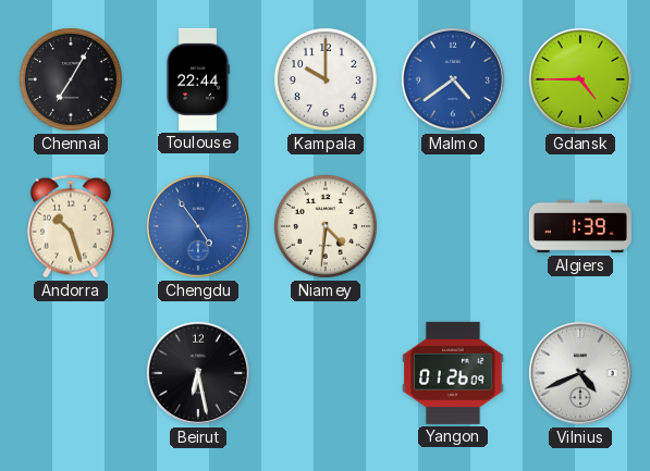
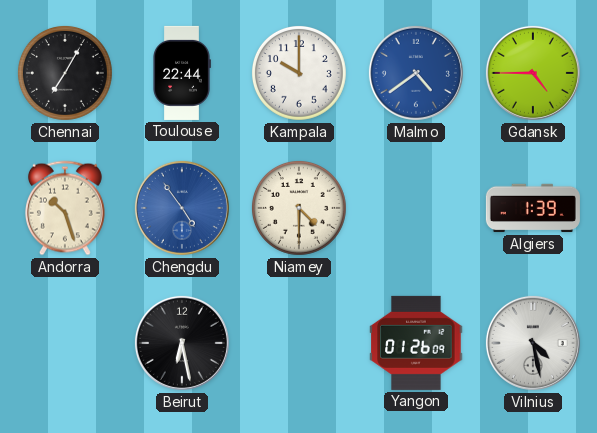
Niamey: 4:31 -> 4:30
Vilnius: 4:41 -> 4:28
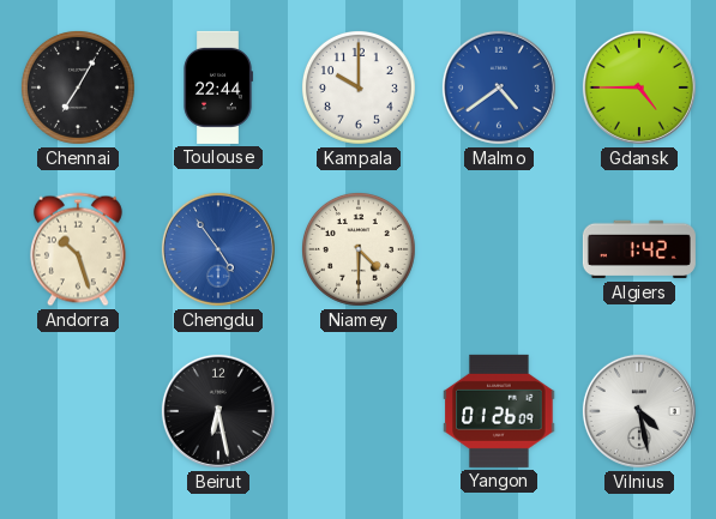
Algiers: 1:39 -> 1:42
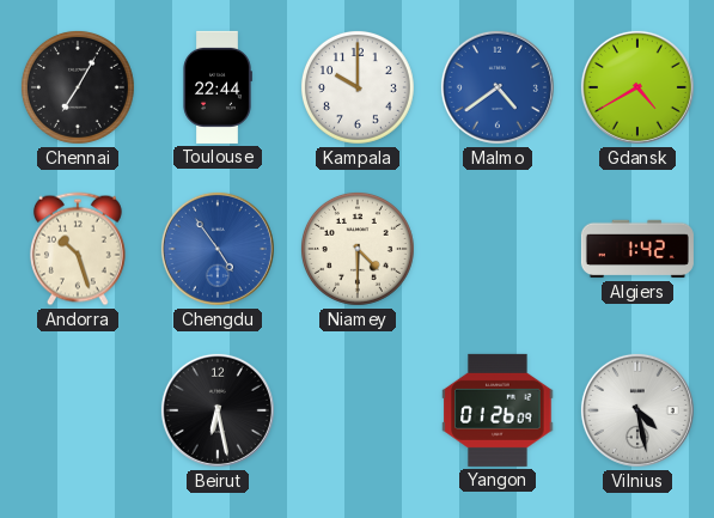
Gdansk: 4:45 -> 4:40
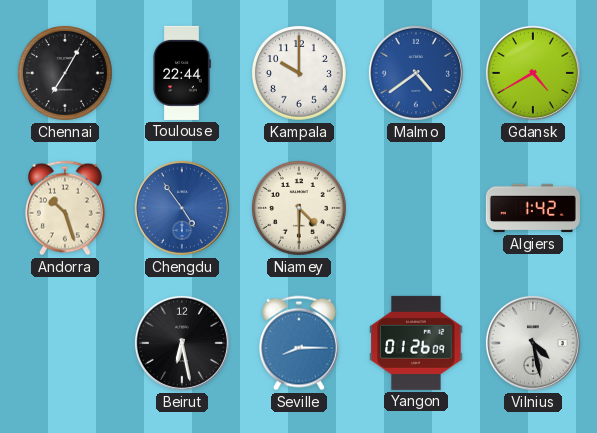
Seville: none -> 8:15
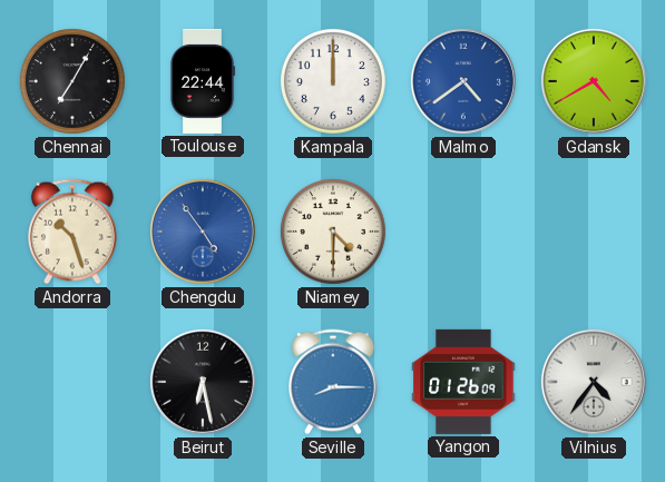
Kampala: 10:00 -> 12:00
Algiers: 1:42 -> none
Vilnius: 4:28 -> 4:36
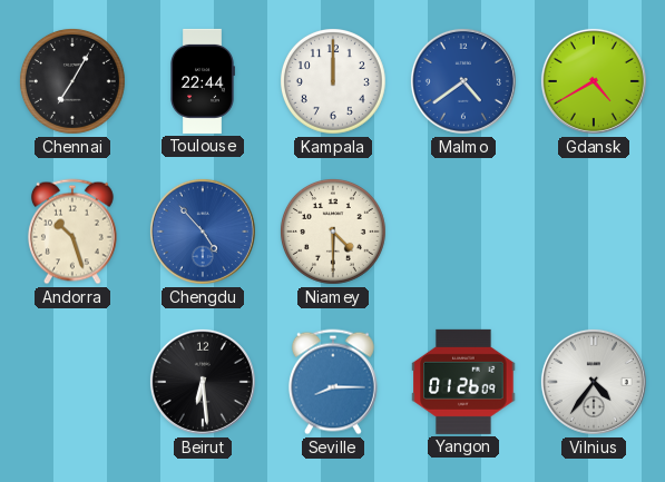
Chengdu: 4:54 -> 4:53
Beirut: 6:28 -> 6:29
